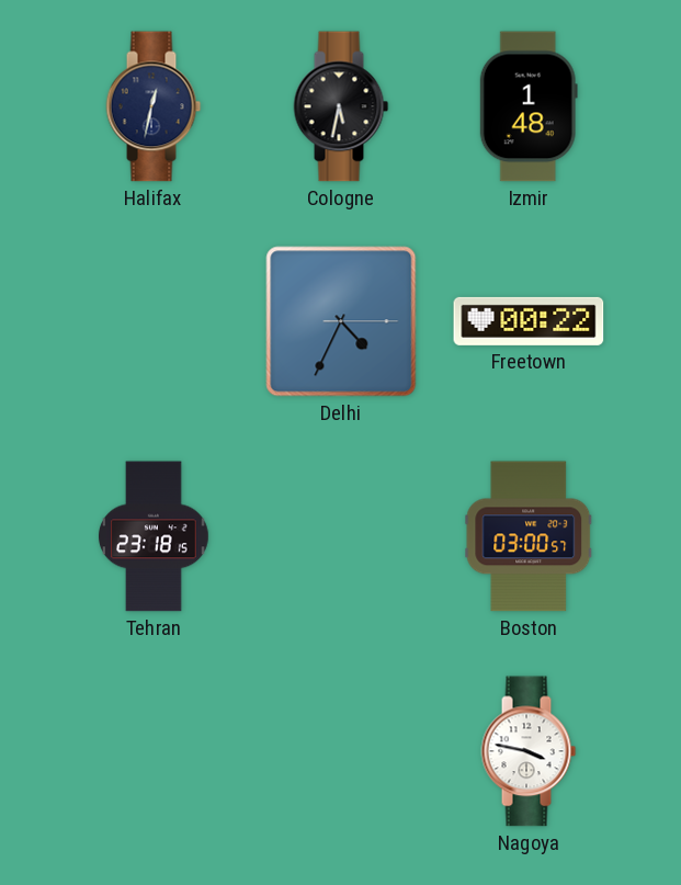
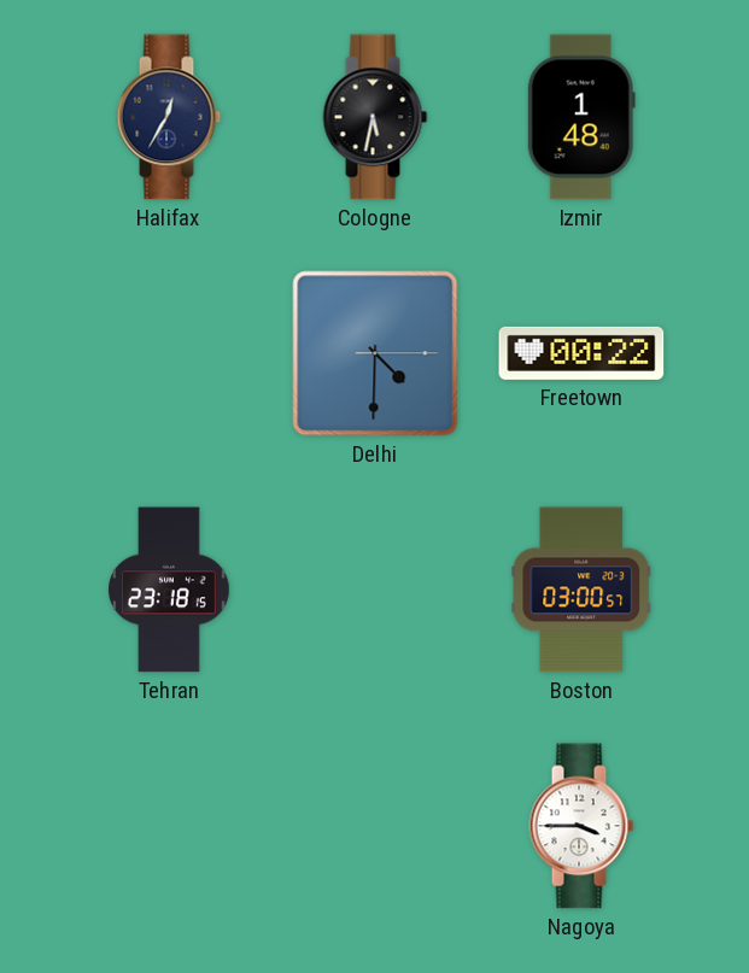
Halifax: 12:32 -> 12:35
Delhi: 4:34 -> 4:30
Nagoya: 3:47 -> 3:45
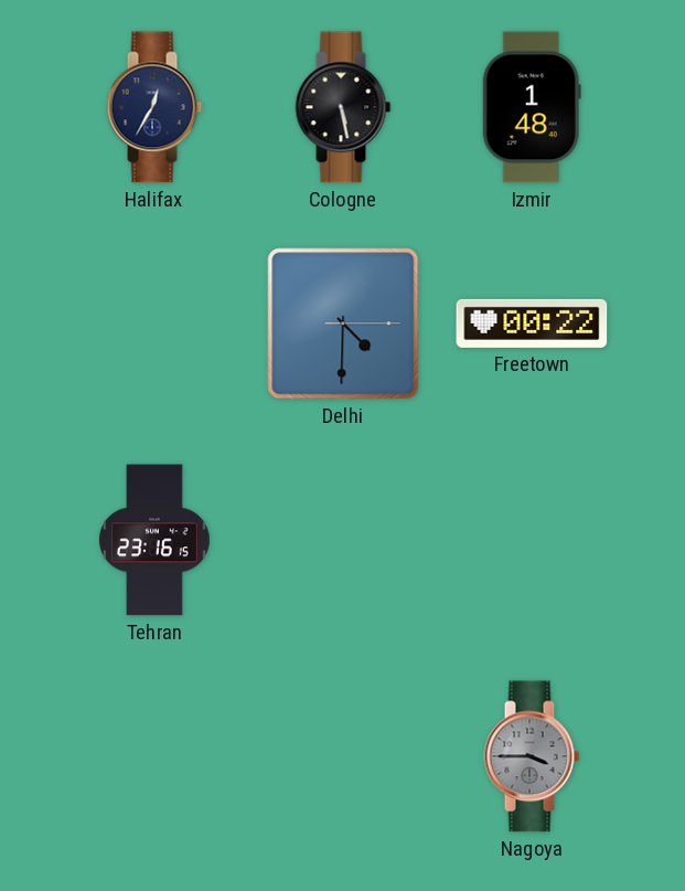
Cologne: 5:32 -> 5:28
Tehran: 23:18 -> 23:16
Boston: 03:00 -> none
Nagoya dial: white -> grey
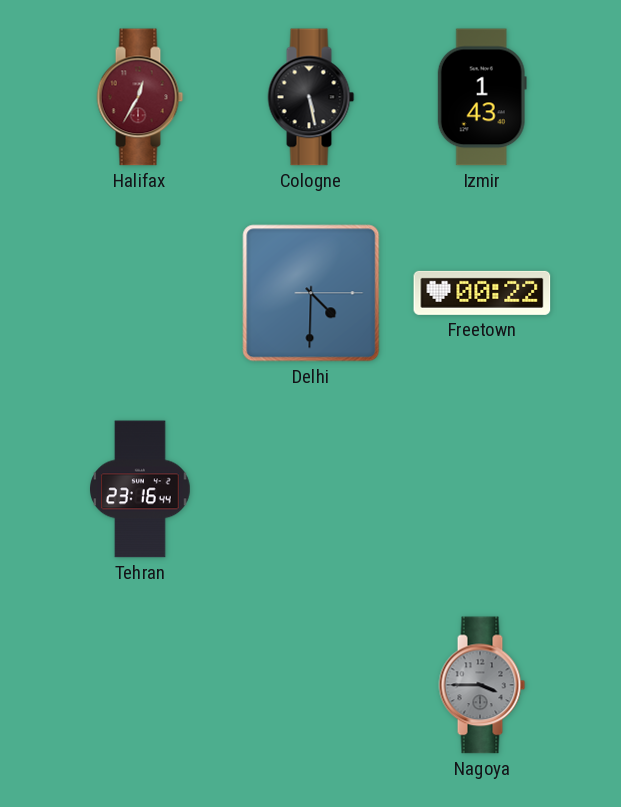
Halifax dial: navy -> burgundy
Izmir: 1:48 -> 1:43
Tehran: 23:16:15 -> 23:16:44
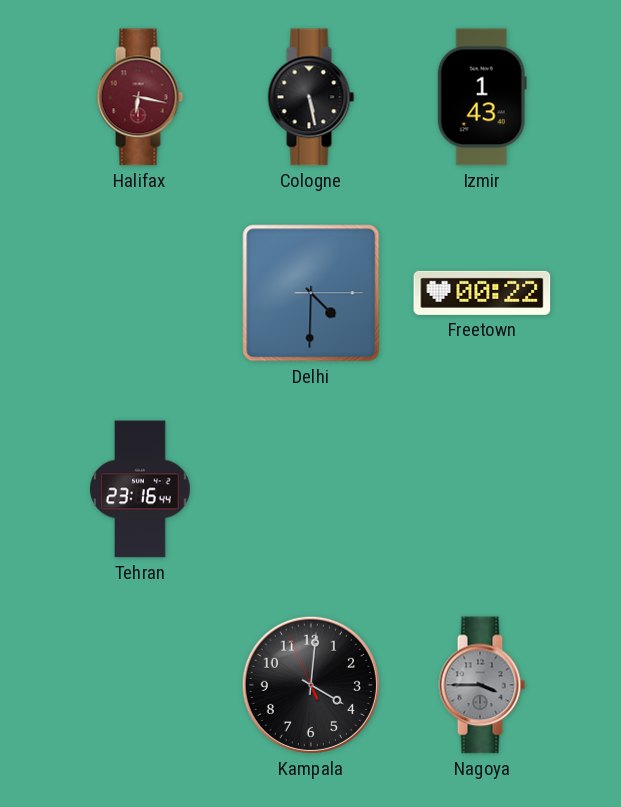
Halifax: 12:35 -> 6:17
Kampala: none -> 4:00
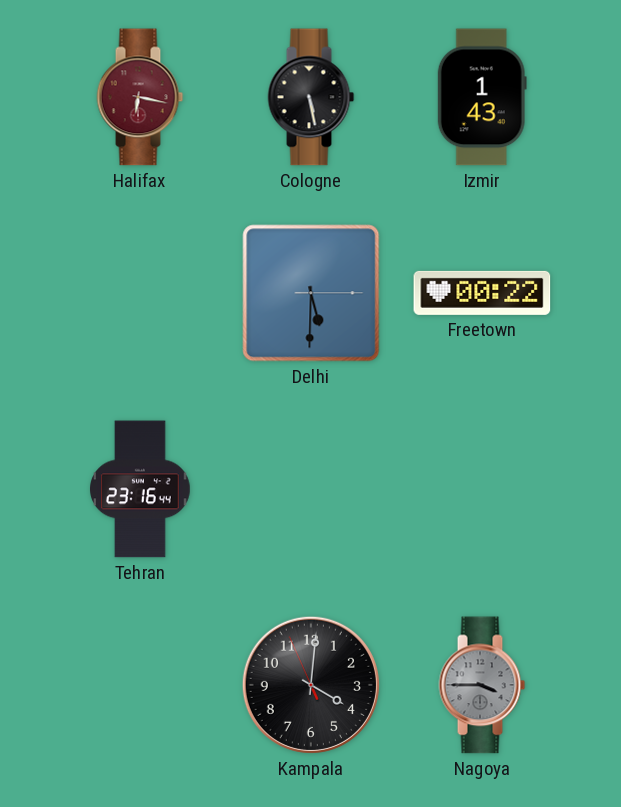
Delhi: 4:30 -> 5:30
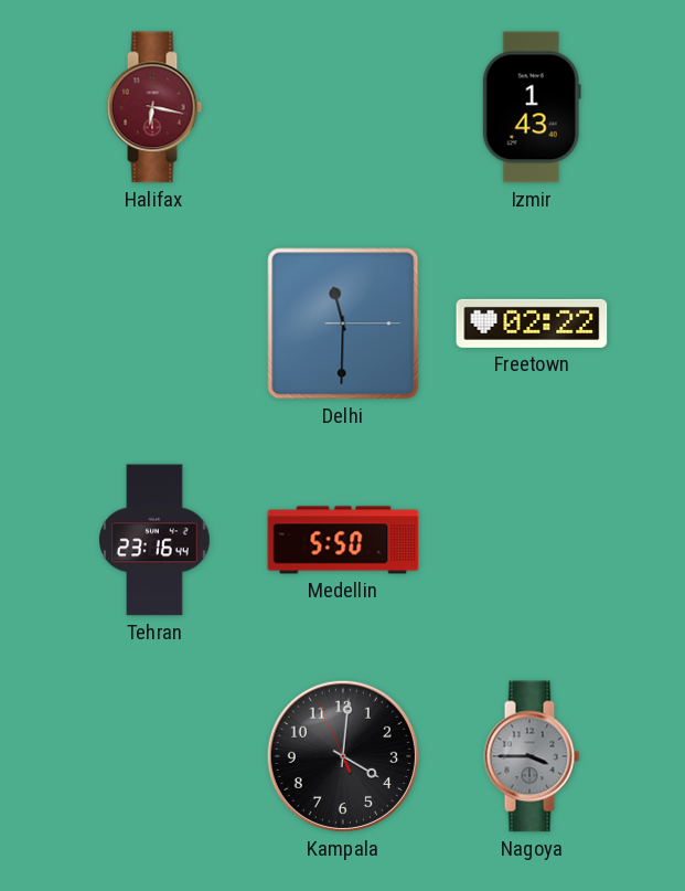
Cologne: 5:28 -> none
Delhi: 5:30 -> 11:30
Freetown: 00:22 -> 02:22
Medellin: none -> 5:50
